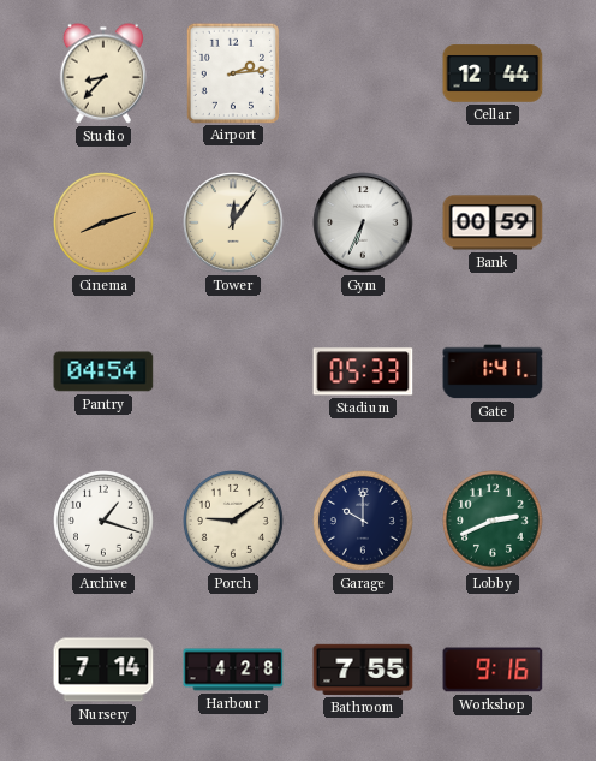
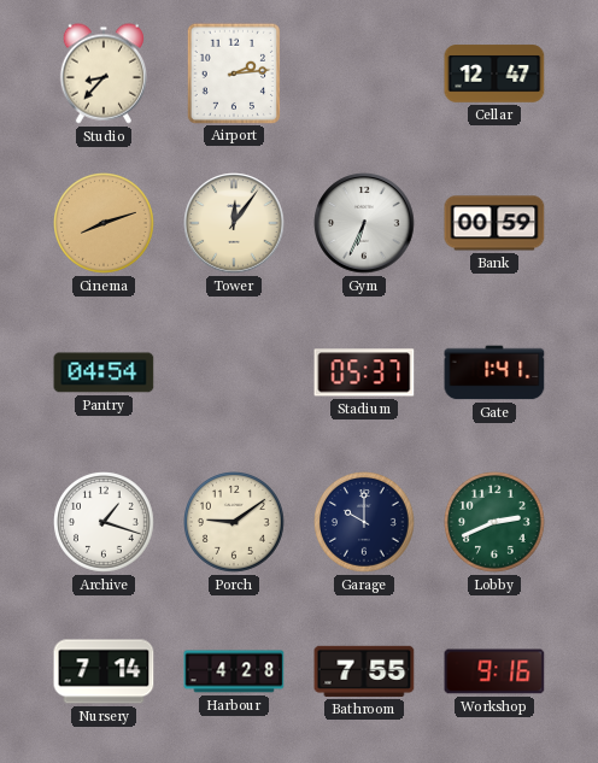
Cellar: 12:44 -> 12:47
Stadium: 05:33 -> 05:37
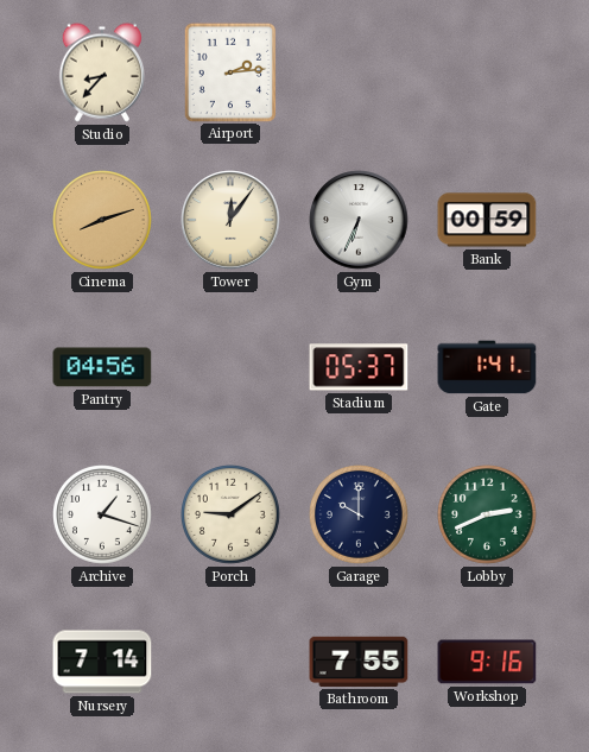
Cellar: 12:47 -> none
Pantry: 04:54 -> 04:56
Harbour: 4:28 -> none
